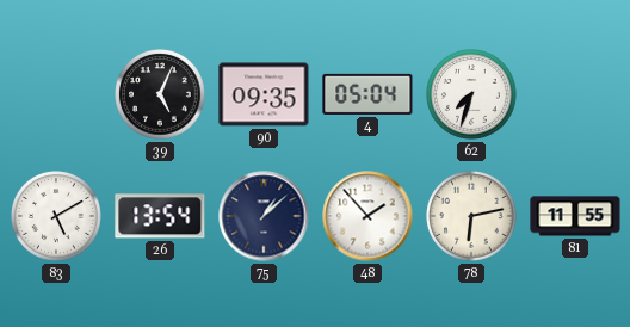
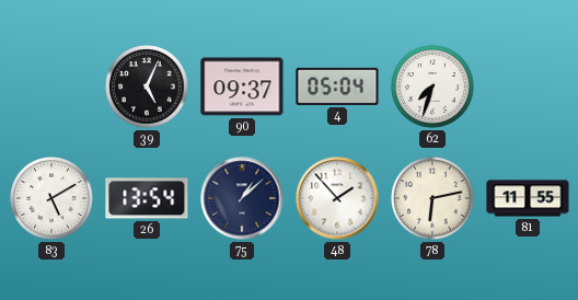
90: 09:35 -> 09:37
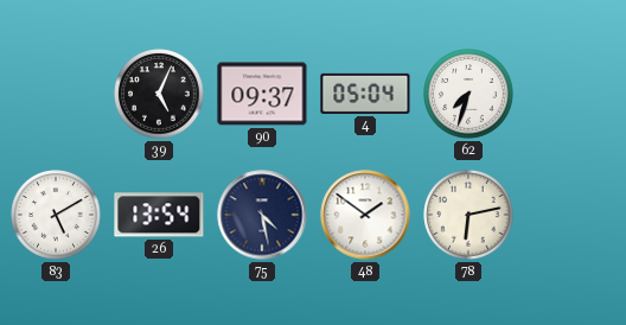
75: 1:08 -> 4:28
48: 1:53 -> 1:51
81: 11:55 -> none
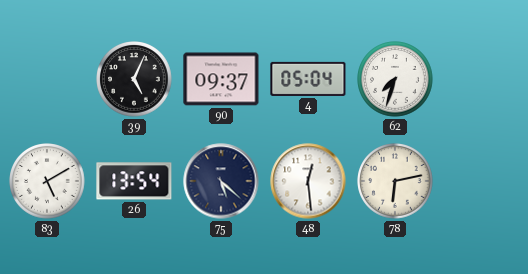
75: 4:28 -> 5:22
48: 1:51 -> 12:29
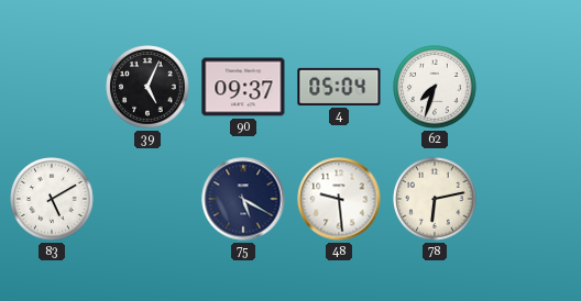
26: 13:54 -> none
75: 5:22 -> 5:20
48: 12:29 -> 9:29
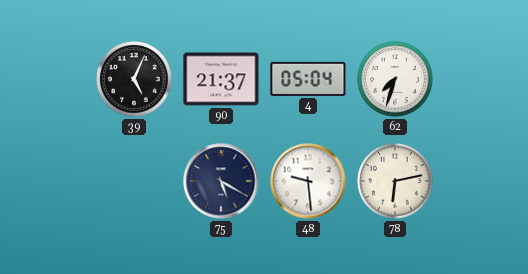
90: 09:37 -> 21:37
83: 5:10 -> none
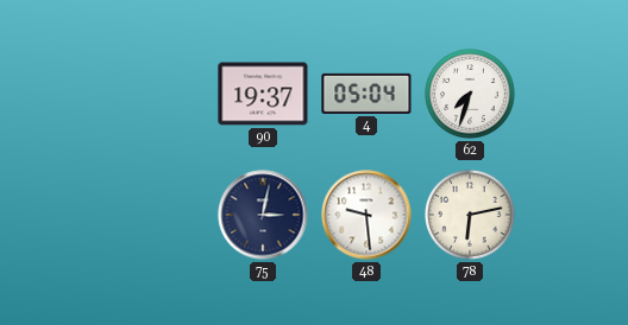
39: 5:04 -> none
90: 21:37 -> 19:37
75: 5:20 -> 3:02
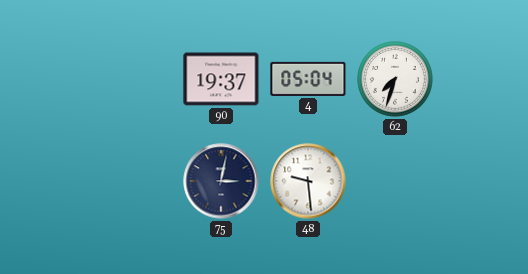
78: 6:13 -> none
